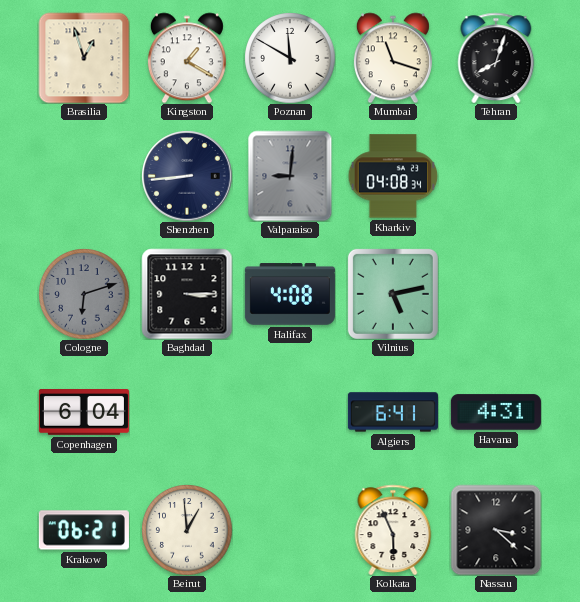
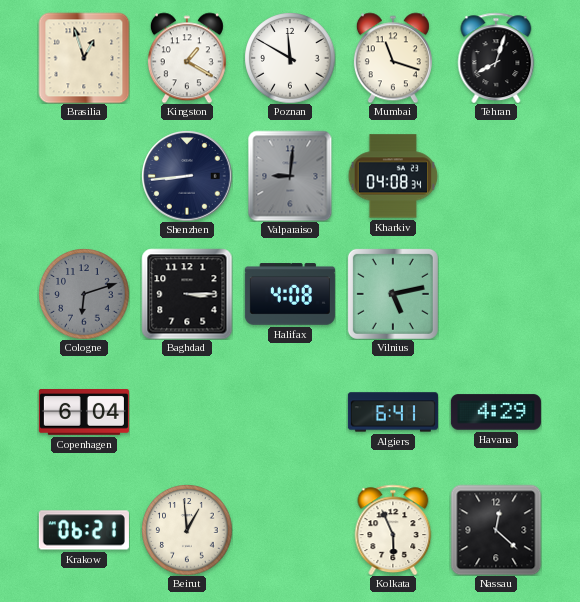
Havana: 4:31 -> 4:29
Nassau: 3:22 -> 12:22
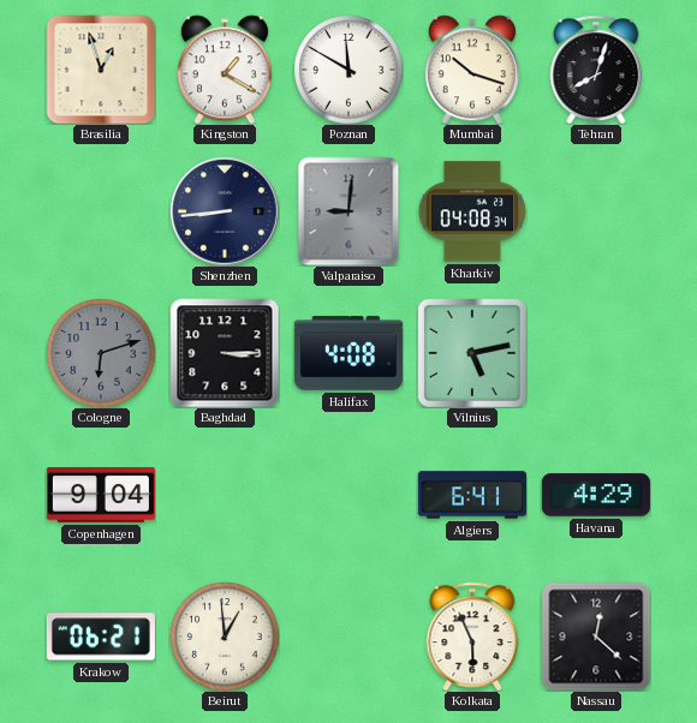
Mumbai: 11:18 -> 10:18
Copenhagen: 6:04 -> 9:04
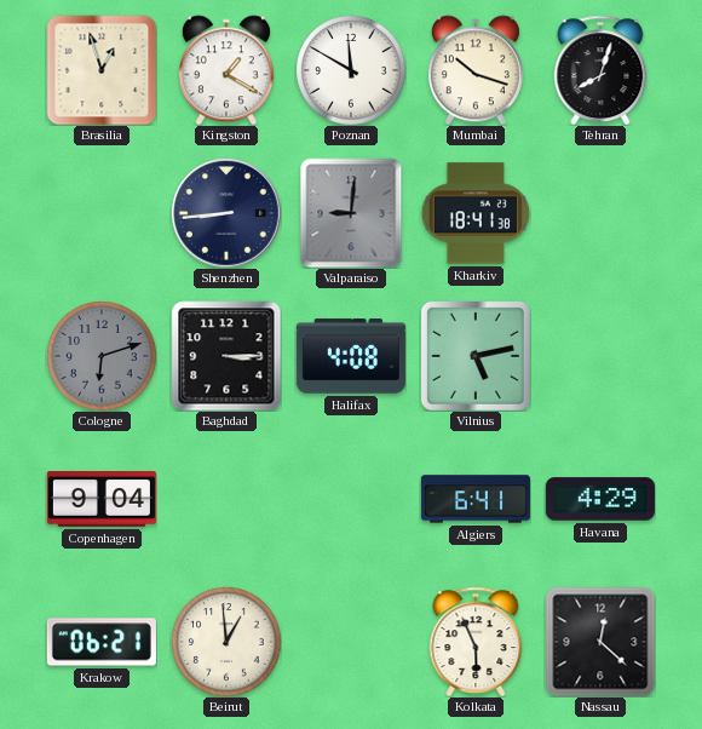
Kharkiv: 04:08 -> 18:41
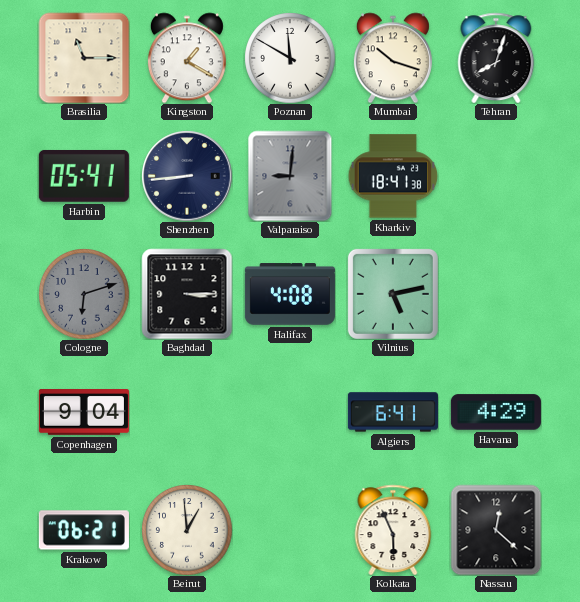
Brasilia: 12:57 -> 11:15
Harbin: none -> 05:41
